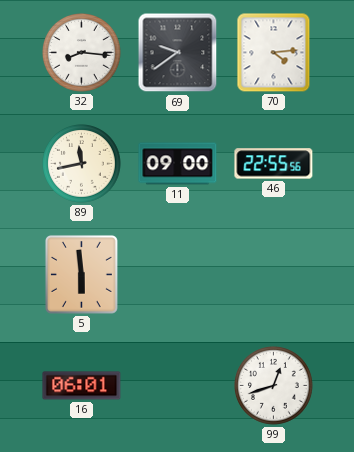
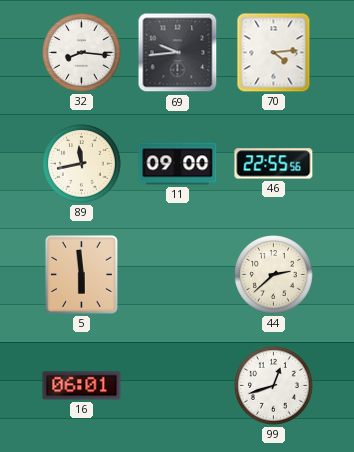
69: 9:39 -> 9:44
44: none -> 2:38
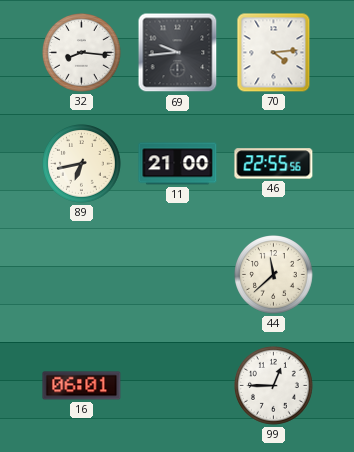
89: 11:43 -> 6:43
11: 09:00 -> 21:00
5: 5:59 -> none
44: 2:38 -> 11:38
99: 12:42 -> 12:45
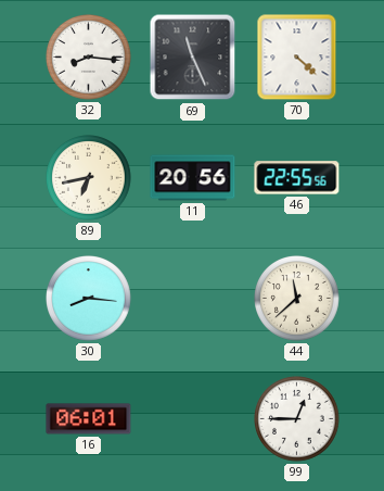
69: 9:44 -> 11:26
70: 4:14 -> 4:22
11: 21:00 -> 20:56
30: none -> 8:16
